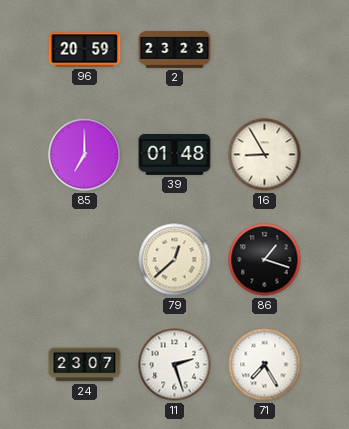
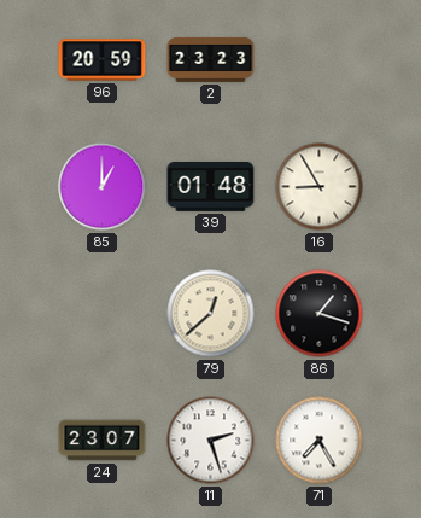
85: 7:00 -> 1:00
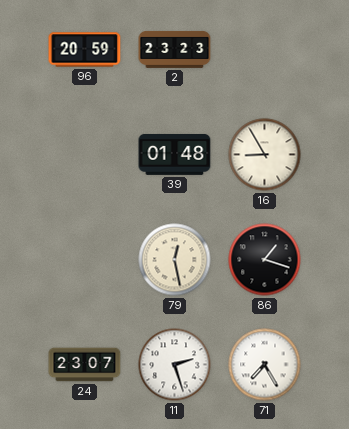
85: 1:00 -> none
79: 12:38 -> 12:28
